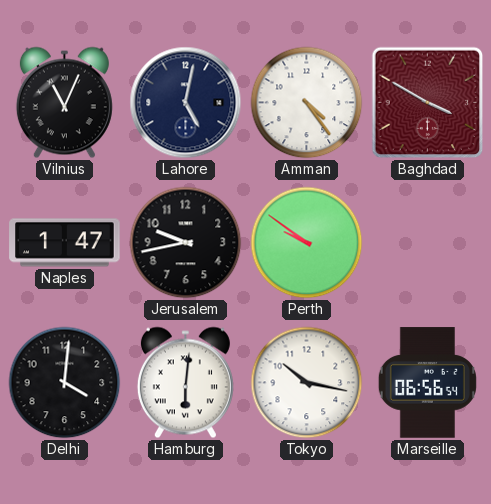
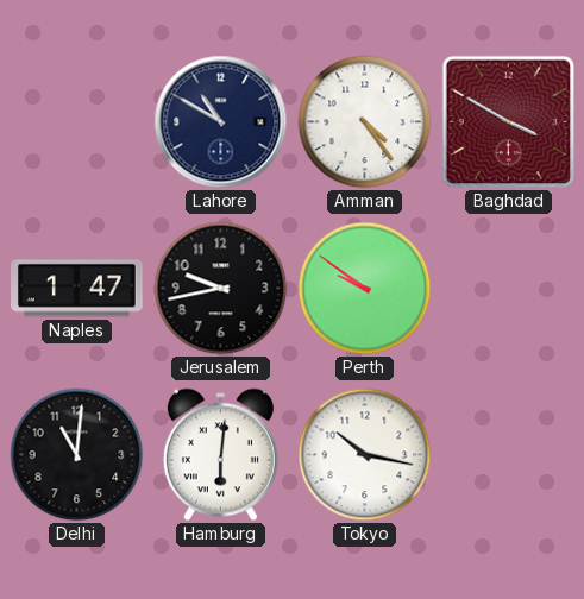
Vilnius: 11:04 -> none
Lahore: 5:02 -> 10:50
Delhi: 4:01 -> 11:01
Marseille: 06:56 -> none
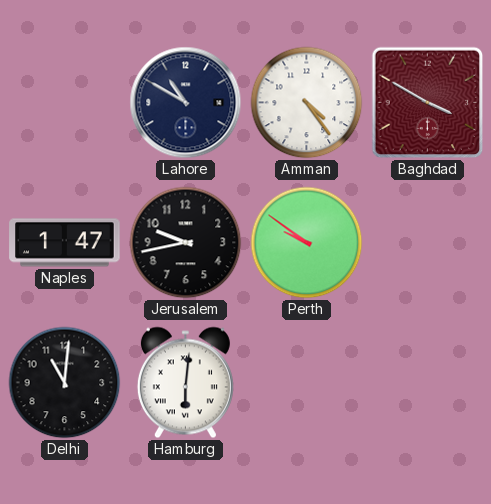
Tokyo: 10:17 -> none
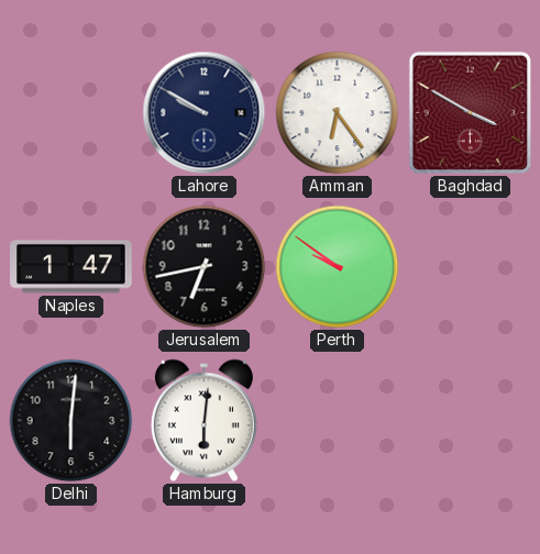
Lahore: 10:50 -> 9:50
Amman: 4:24 -> 6:24
Jerusalem: 9:43 -> 6:43
Delhi: 11:01 -> 6:01
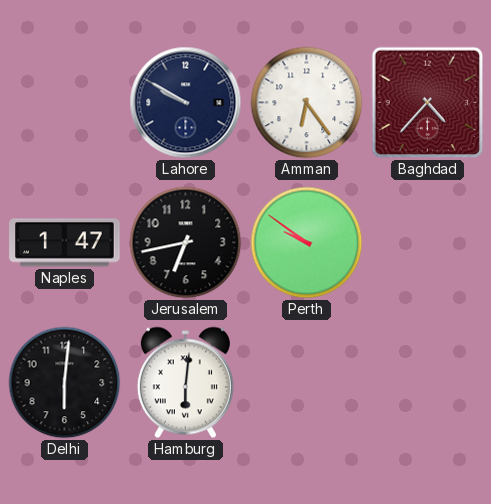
Baghdad: 3:50 -> 4:37
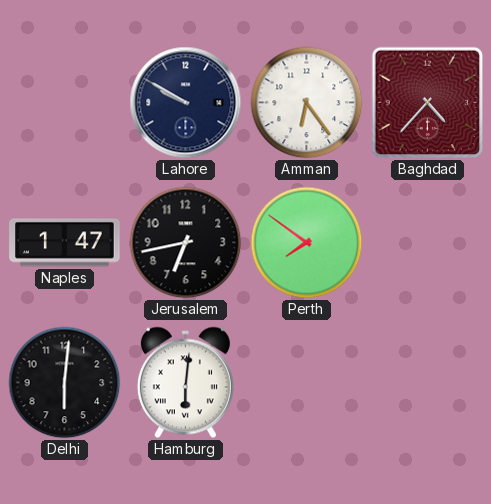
Perth: 9:51 -> 7:51
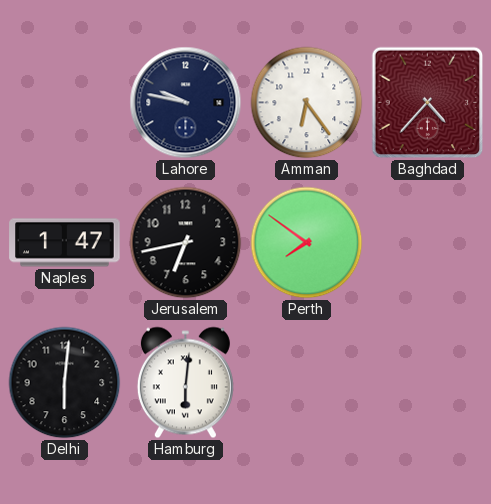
Lahore: 9:50 -> 9:47
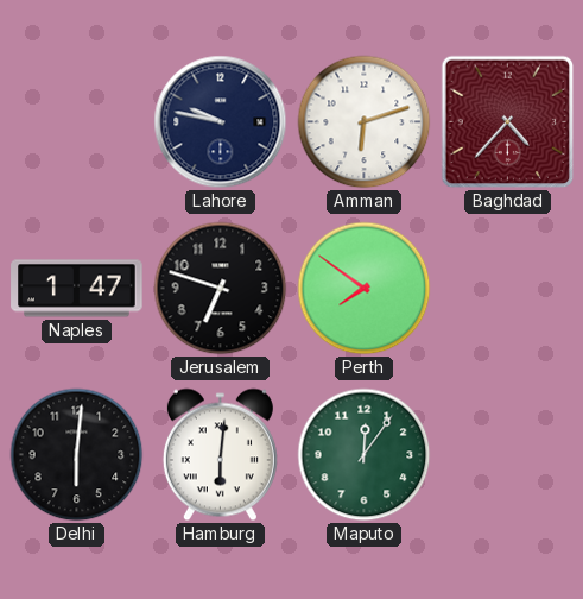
Amman: 6:24 -> 6:12
Jerusalem: 6:43 -> 6:48
Maputo: none -> 12:06
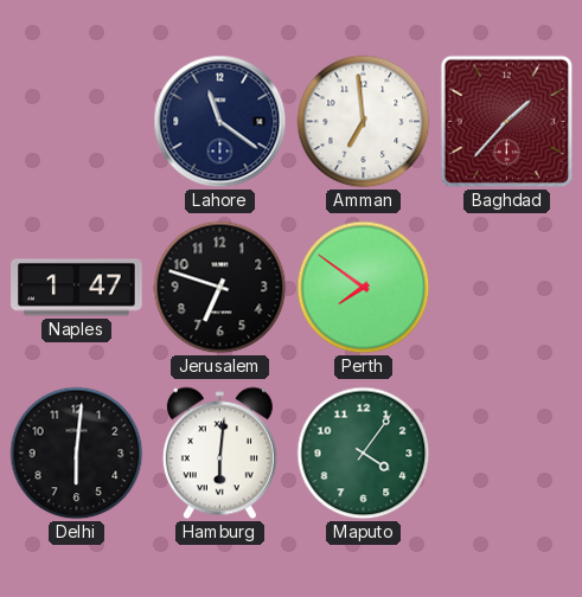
Lahore: 9:47 -> 11:21
Amman: 6:12 -> 6:59
Baghdad: 4:37 -> 1:37
Maputo: 12:06 -> 4:06
